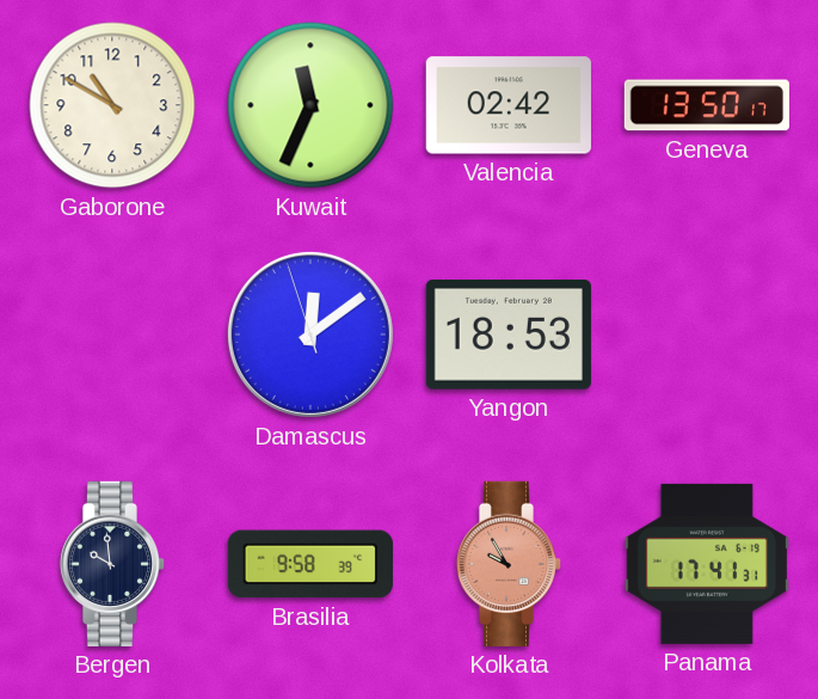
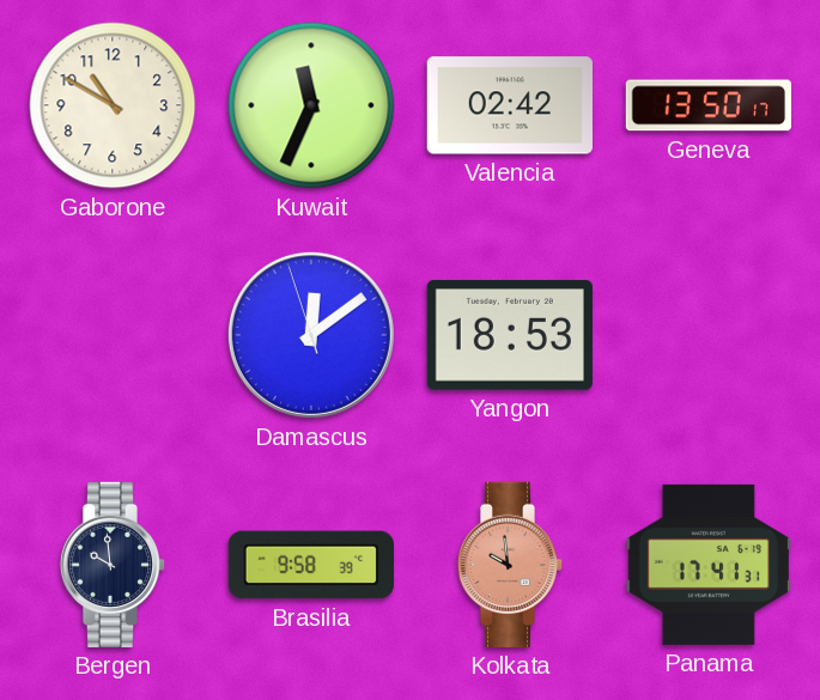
Kolkata: 9:55 -> 9:59
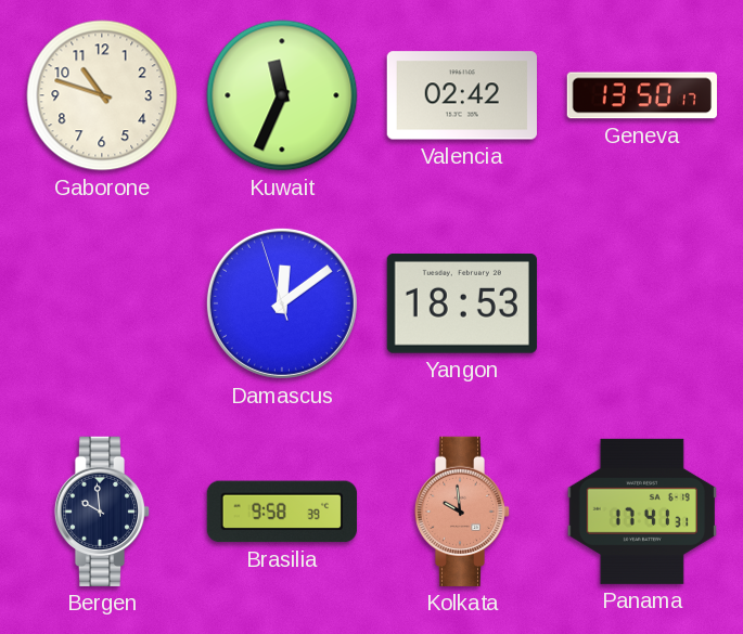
Gaborone: 10:50 -> 10:48
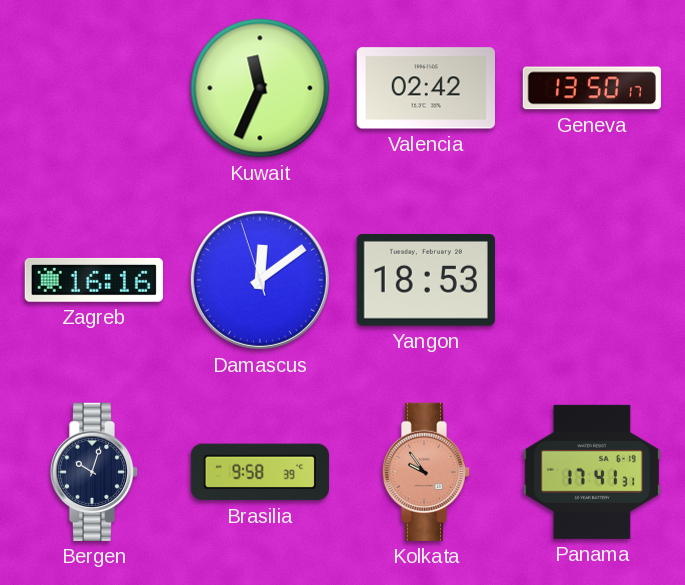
Gaborone: 10:48 -> none
Zagreb: none -> 16:16
Bergen: 9:59 -> 10:03
Kolkata: 9:59 -> 9:54
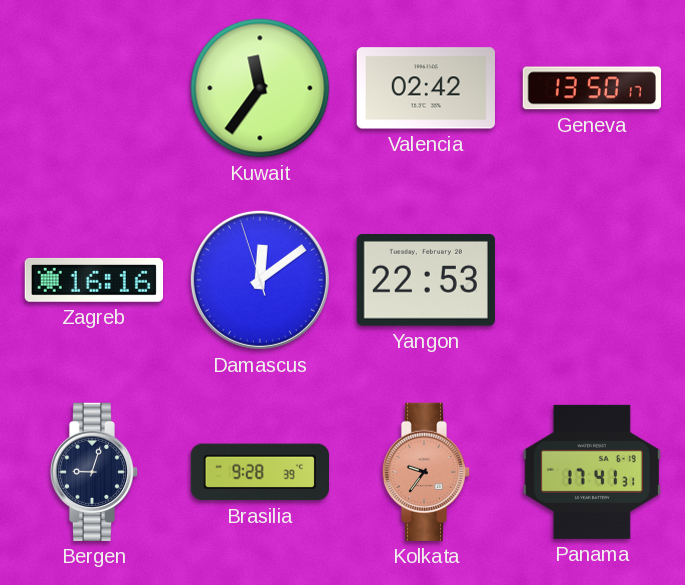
Kuwait: 11:34 -> 11:36
Yangon: 18:53 -> 22:53
Bergen: 10:03 -> 9:03
Brasilia: 9:58 -> 9:28
Kolkata: 9:54 -> 9:36
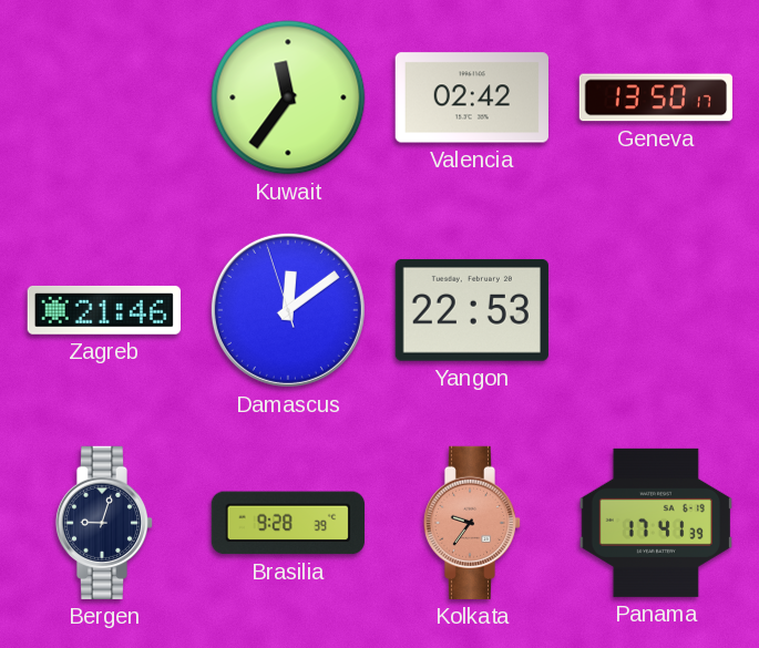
Zagreb: 16:16 -> 21:46
Panama: 17:41:31 -> 17:41:39
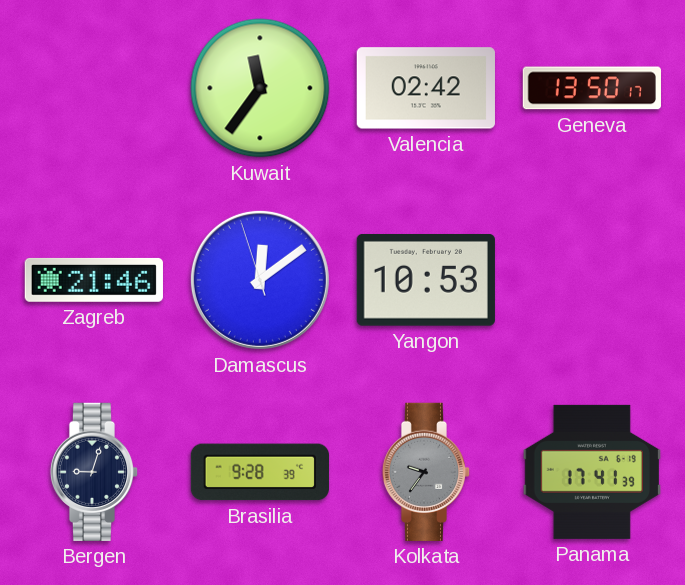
Yangon: 22:53 -> 10:53
Kolkata dial: salmon -> grey
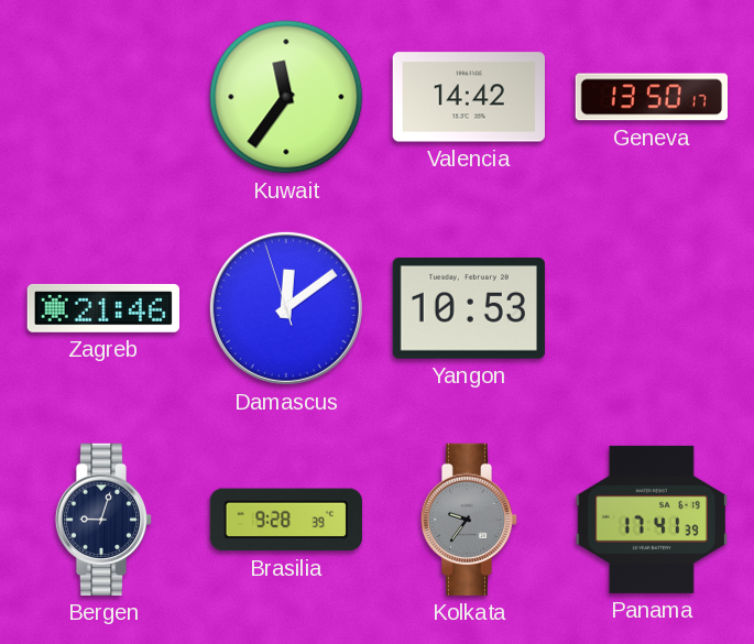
Valencia: 02:42 -> 14:42
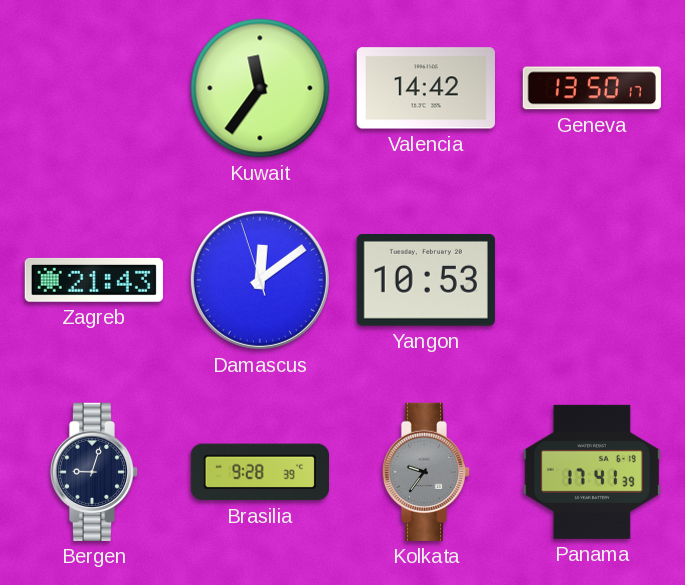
Zagreb: 21:46 -> 21:43
